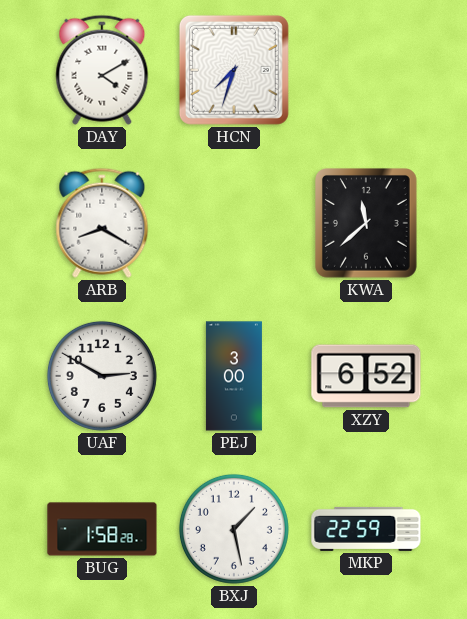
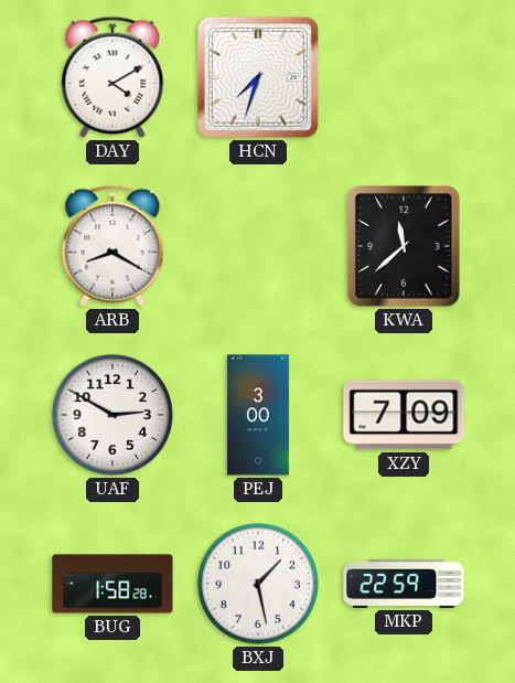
XZY: 6:52 -> 7:09
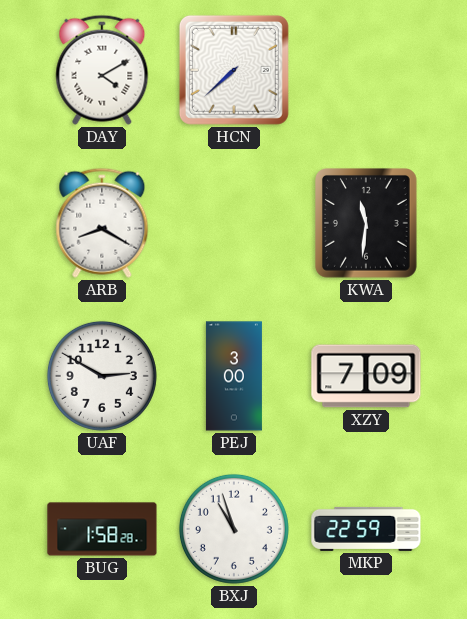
HCN: 7:33 -> 7:38
KWA: 11:38 -> 11:31
BXJ: 1:28 -> 10:57
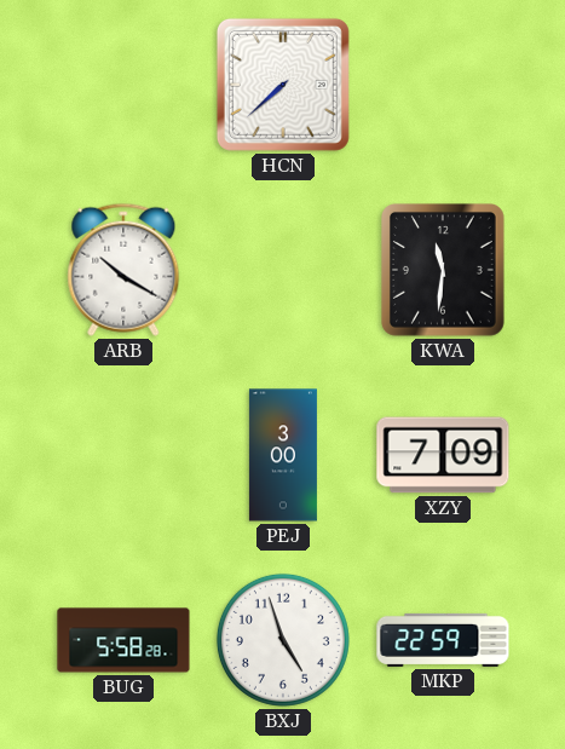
DAY: 4:10 -> none
ARB: 8:20 -> 10:20
UAF: 2:50 -> none
BUG: 1:58 -> 5:58
BXJ: 10:57 -> 4:57
